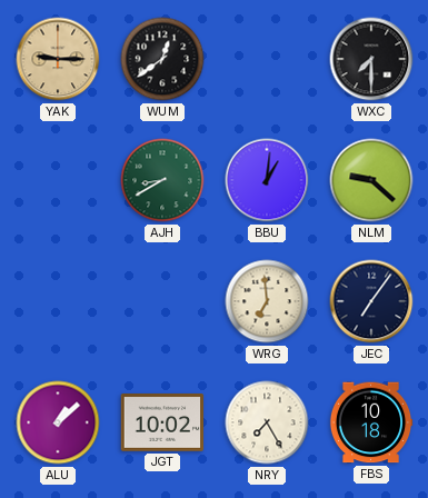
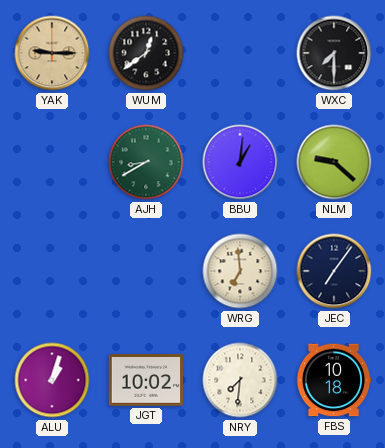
ALU: 1:08 -> 1:03
NRY: 7:25 -> 7:31
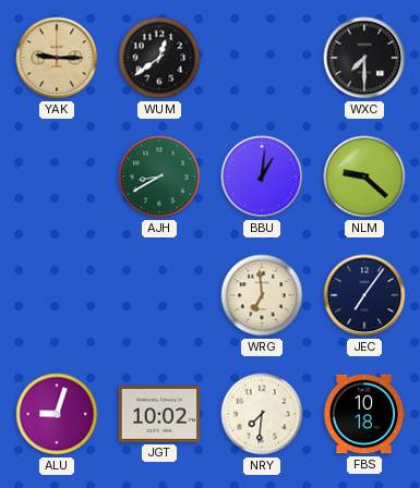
ALU: 1:03 -> 9:03
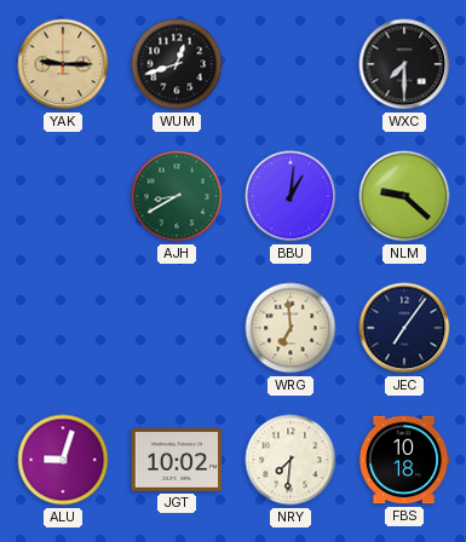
WUM: 12:39 -> 12:42
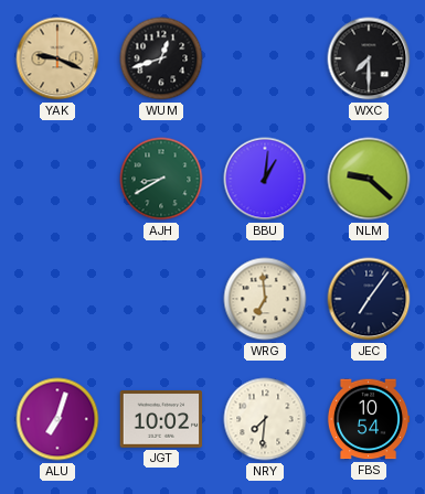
YAK: 9:15 -> 9:19
ALU: 9:03 -> 7:03
FBS: 10:18 -> 10:54
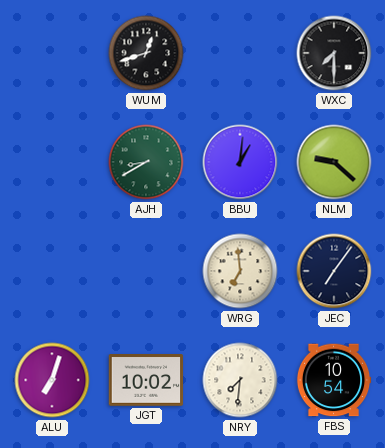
YAK: 9:19 -> none
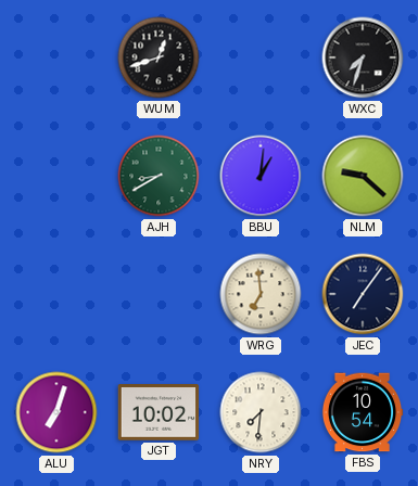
WXC: 7:30 -> 7:33
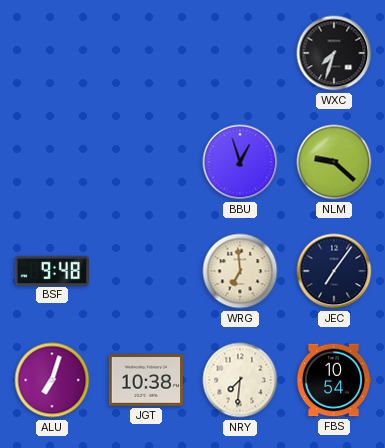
WUM: 12:42 -> none
AJH: 8:40 -> none
BBU: 1:01 -> 12:57
BSF: none -> 9:48
JGT: 10:02 -> 10:38
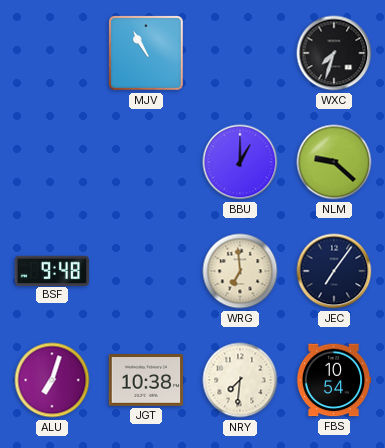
MJV: none -> 10:55
BBU: 12:57 -> 1:00
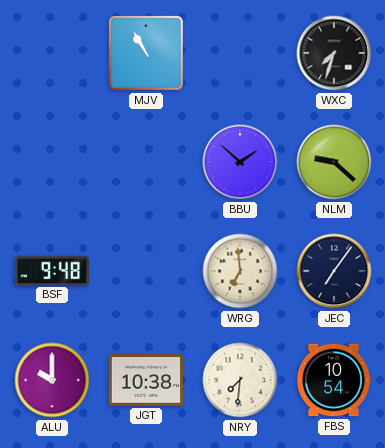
BBU: 1:00 -> 1:52
ALU: 7:03 -> 10:00
